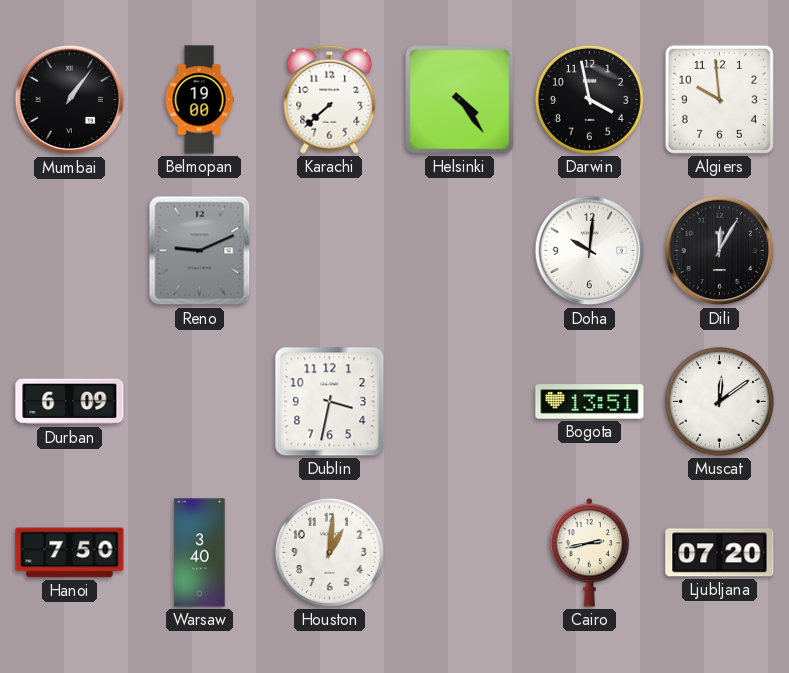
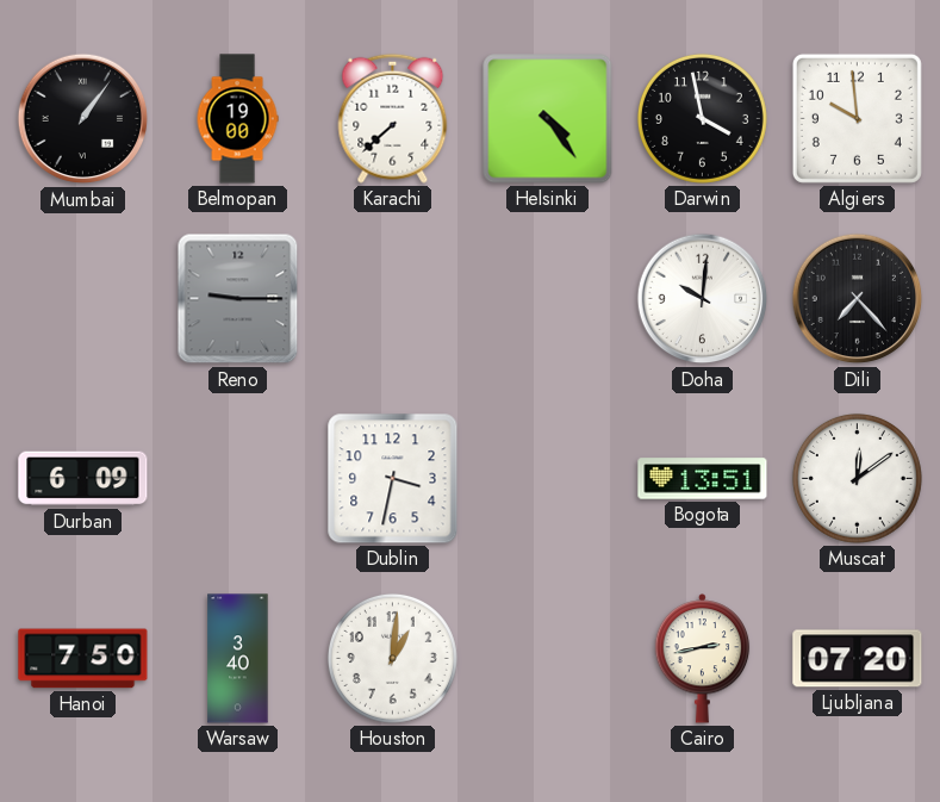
Reno: 9:11 -> 9:15
Dili: 12:05 -> 7:23
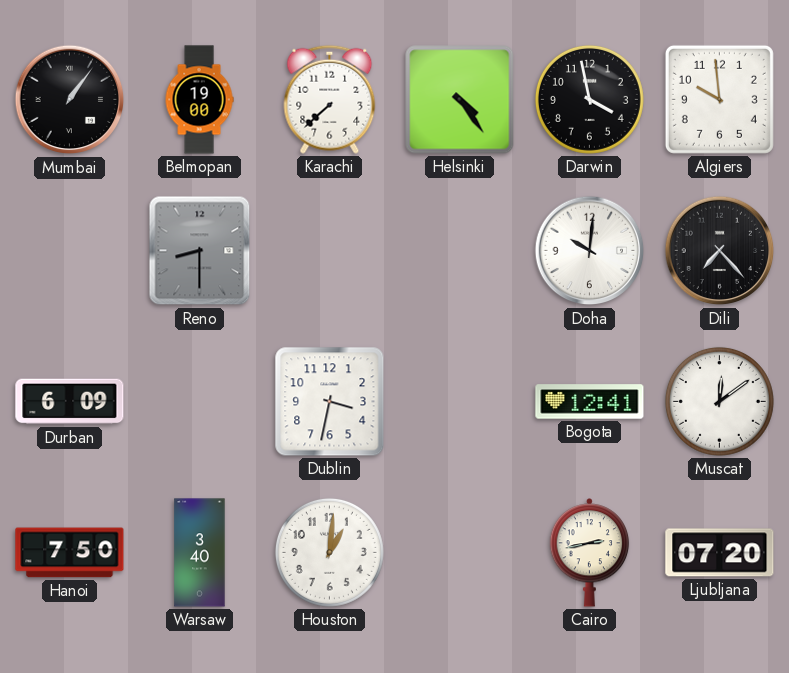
Reno: 9:15 -> 8:30
Bogota: 13:51 -> 12:41
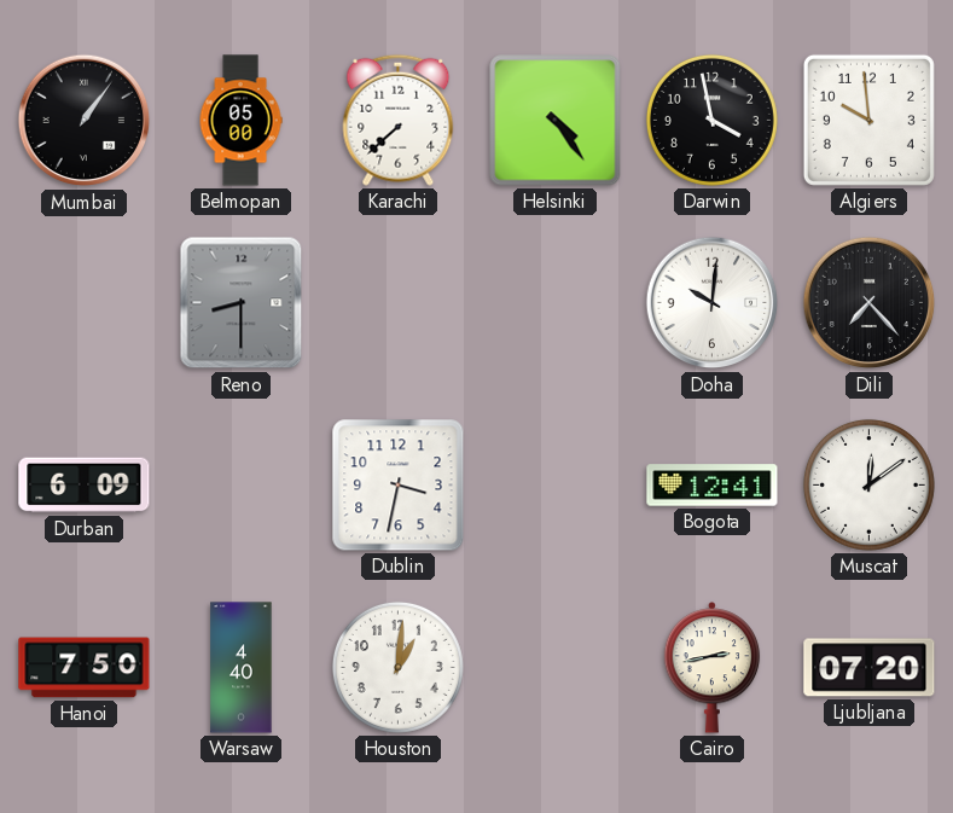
Belmopan: 19:00 -> 05:00
Warsaw: 3:40 -> 4:40
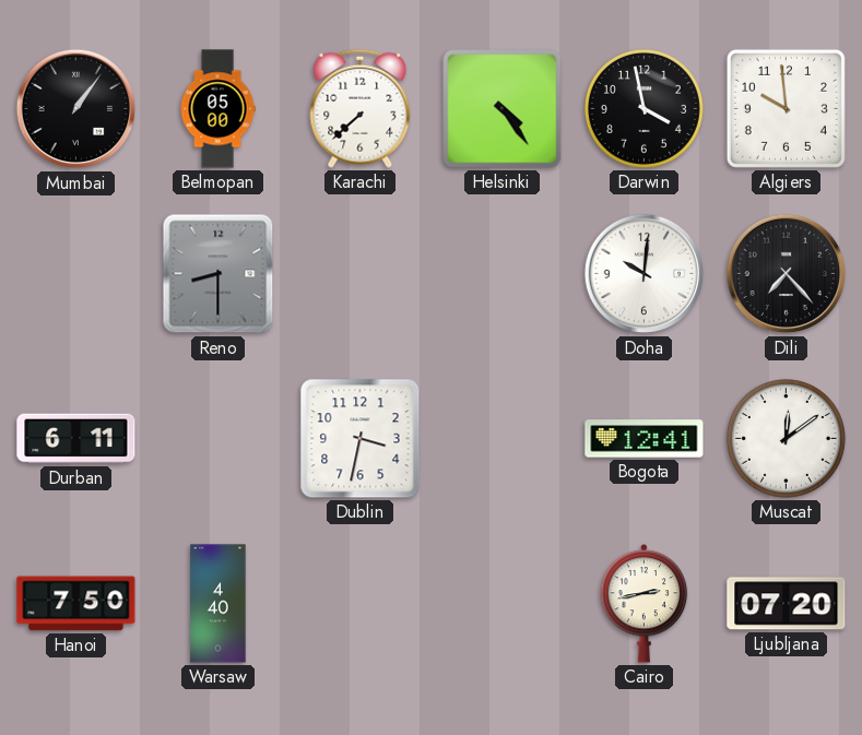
Durban: 6:09 -> 6:11
Houston: 1:01 -> none
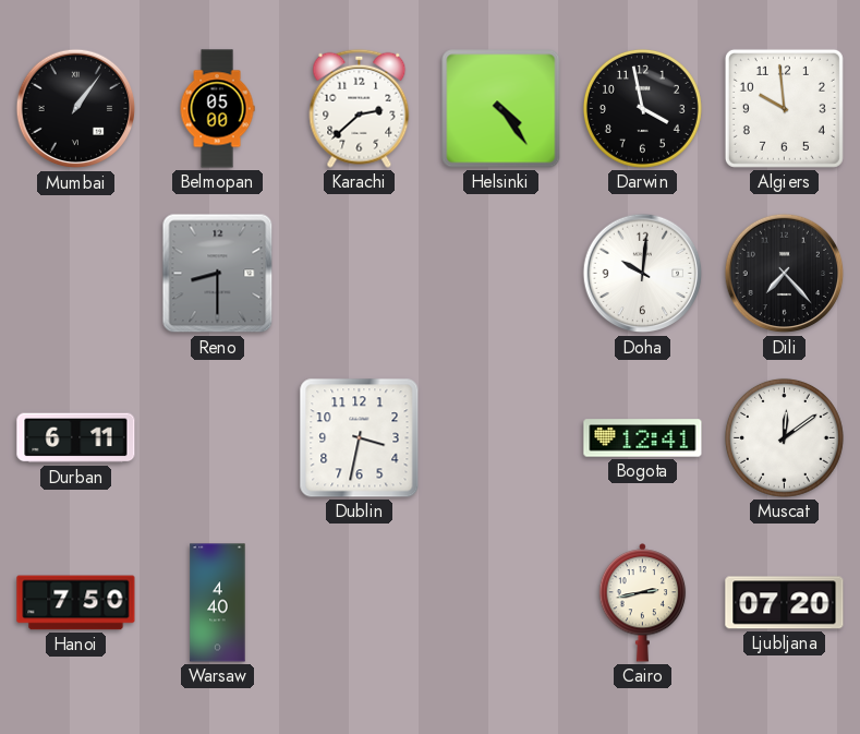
Karachi: 7:38 -> 2:38
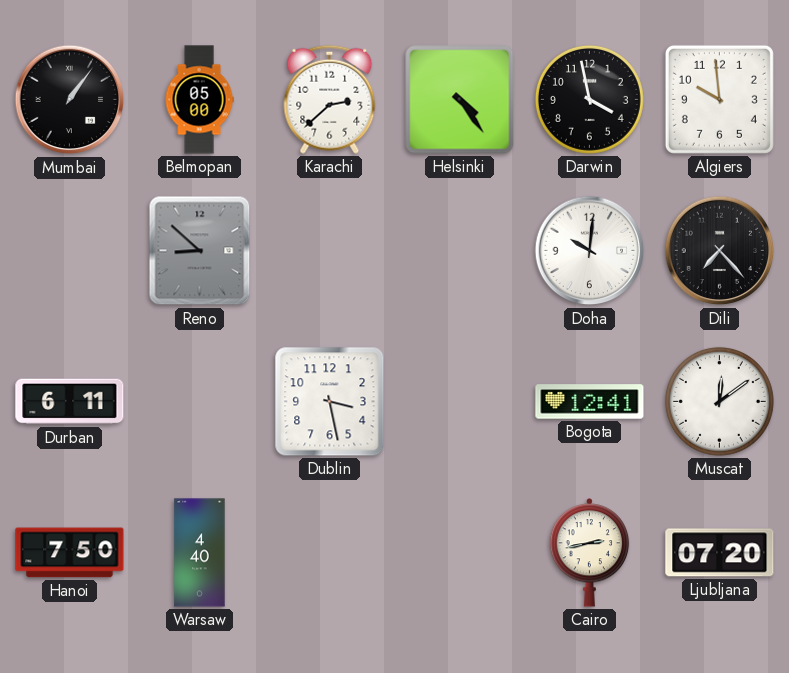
Reno: 8:30 -> 8:52
Dublin: 3:32 -> 3:28
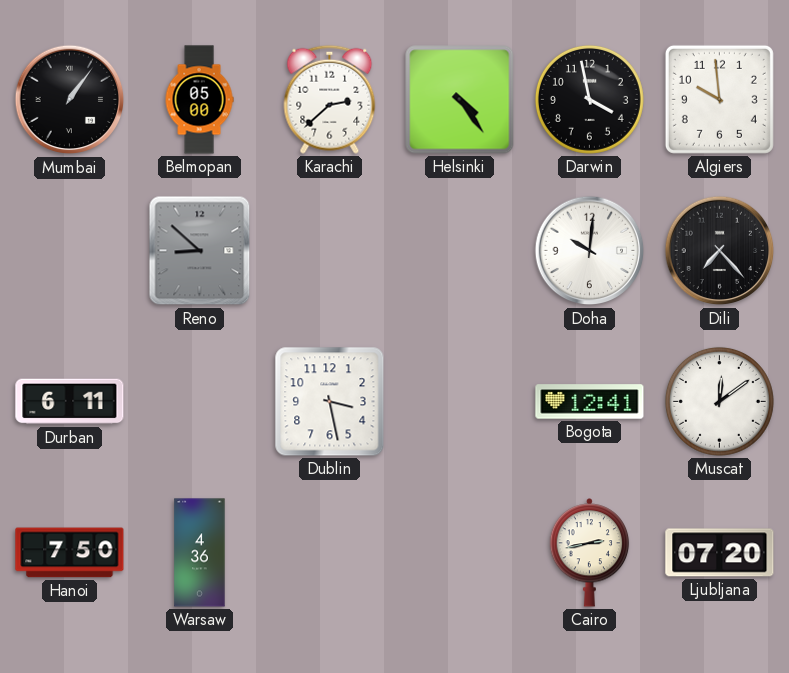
Warsaw: 4:40 -> 4:36
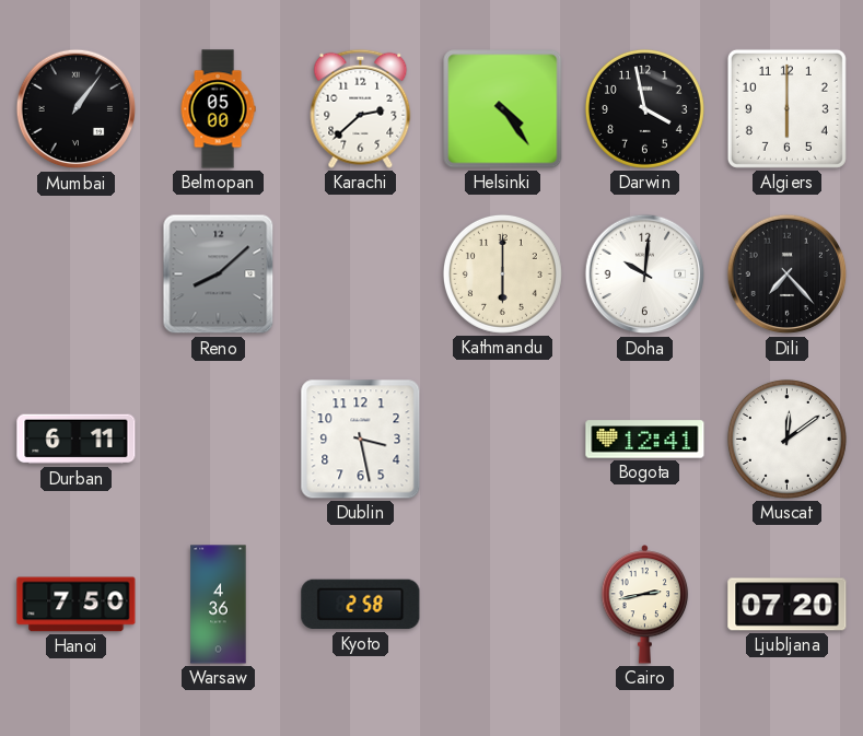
Algiers: 9:59 -> 6:00
Reno: 8:52 -> 8:08
Kathmandu: none -> 6:00
Kyoto: none -> 2:58
